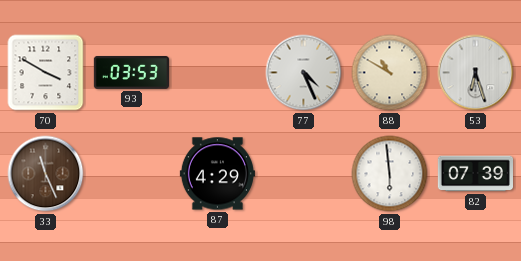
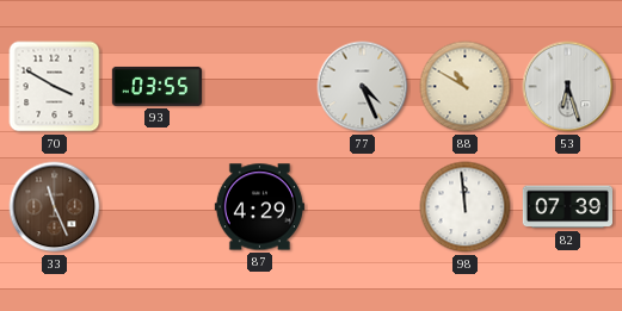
93: 03:53 -> 03:55
98: 5:59 -> 11:59
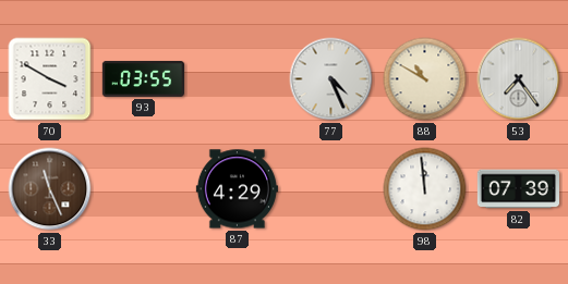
53: 6:27 -> 7:24
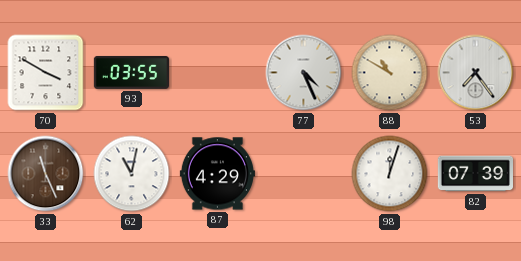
62: none -> 11:02
98: 11:59 -> 12:03
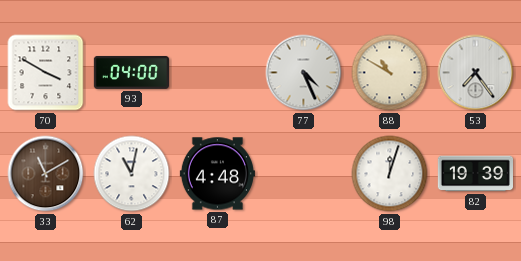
93: 03:55 -> 04:00
33: 11:26 -> 11:10
87: 4:29 -> 4:48
82: 07:39 -> 19:39
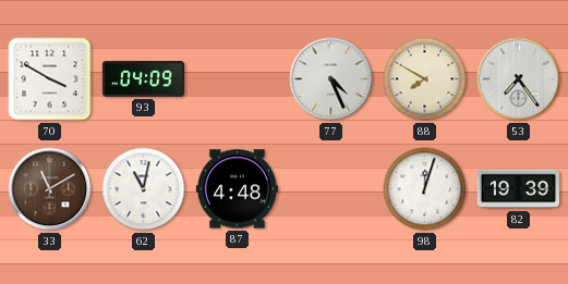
93: 04:00 -> 04:09
88: 10:50 -> 7:50
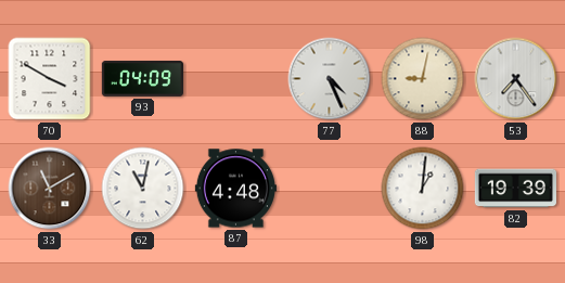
88: 7:50 -> 9:02
98: 12:03 -> 1:01
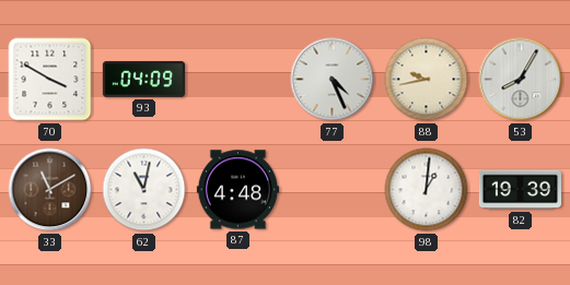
88: 9:02 -> 9:43
53: 7:24 -> 8:05
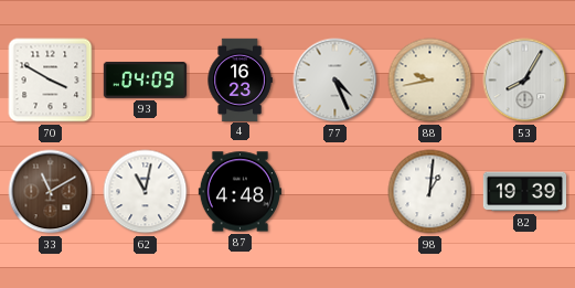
4: none -> 16:23
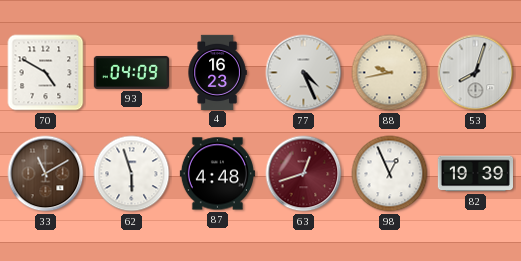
70: 3:50 -> 4:50
53: 8:05 -> 8:03
62: 11:02 -> 5:57
63: none -> 12:42
98: 1:01 -> 12:56
